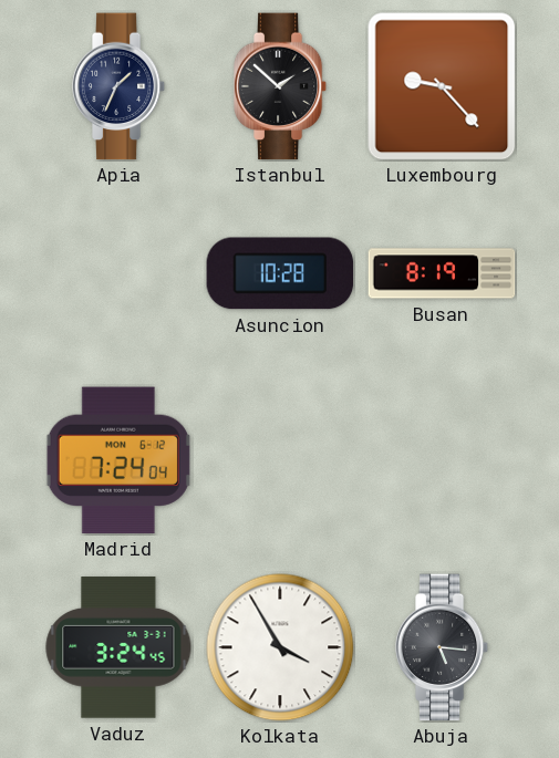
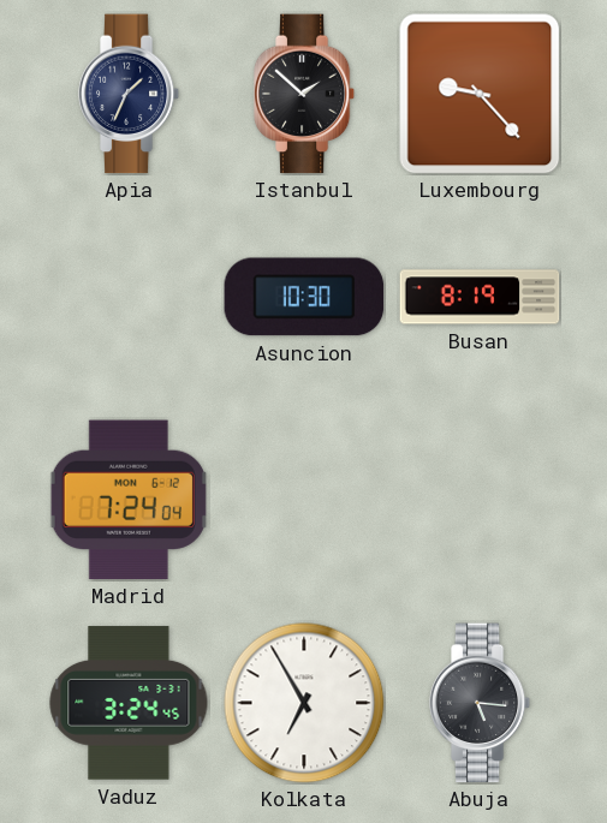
Asuncion: 10:28 -> 10:30
Kolkata: 3:55 -> 6:55
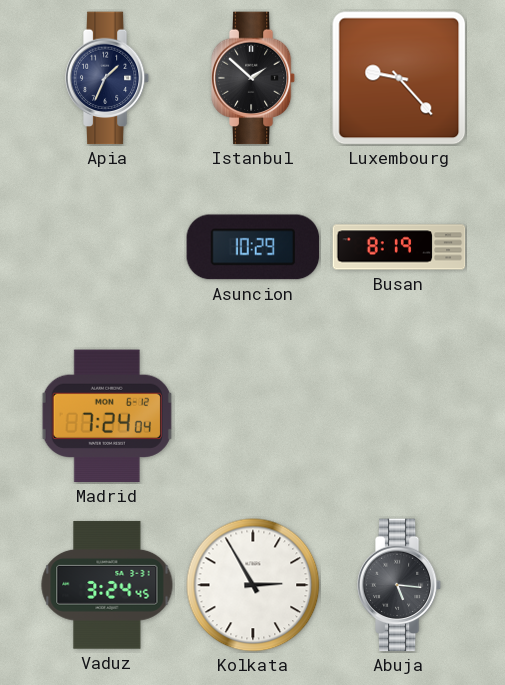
Asuncion: 10:30 -> 10:29
Kolkata: 6:55 -> 2:55
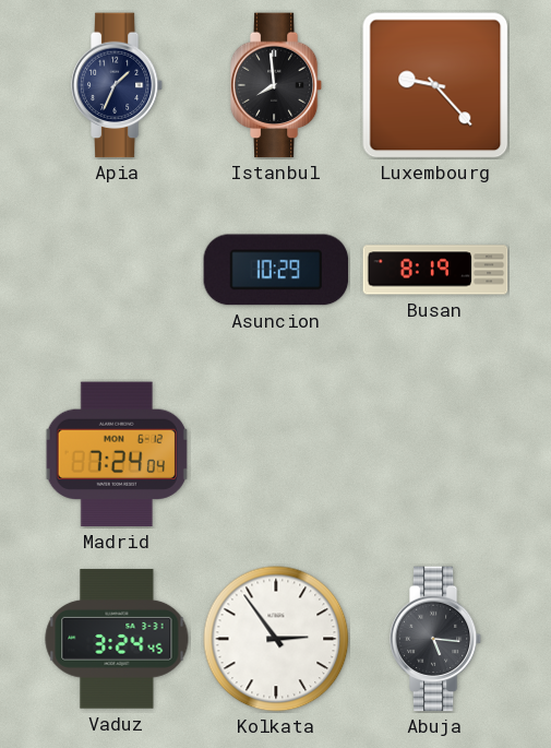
Istanbul: 1:52 -> 7:59
Kolkata: 2:55 -> 2:54
